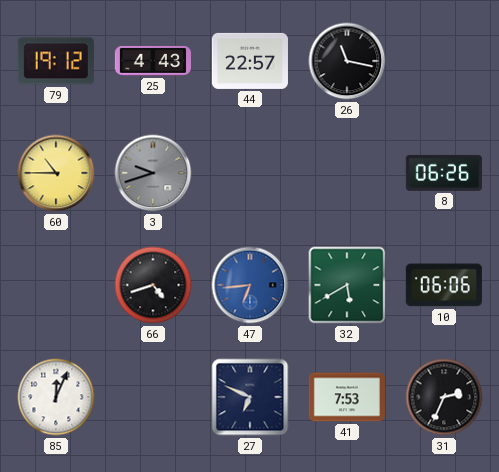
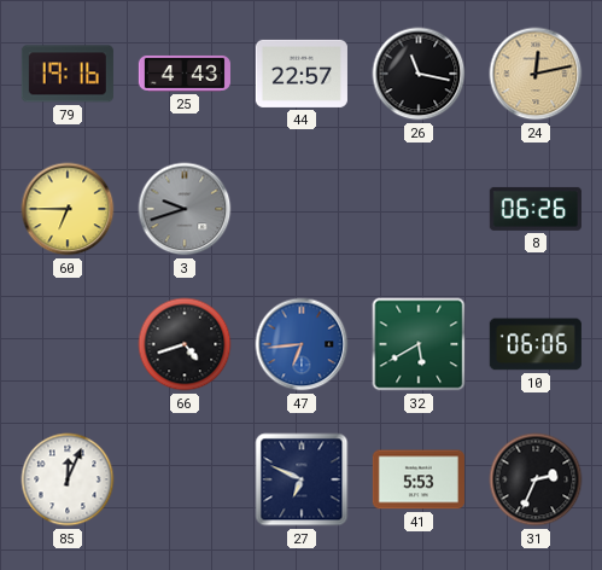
79: 19:12 -> 19:16
24: none -> 12:13
60: 10:45 -> 6:45
41: 7:53 -> 5:53
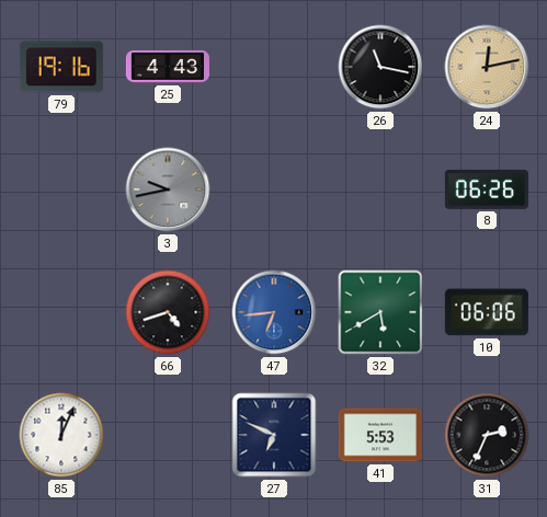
44: 22:57 -> none
60: 6:45 -> none
3: 9:42 -> 9:43
